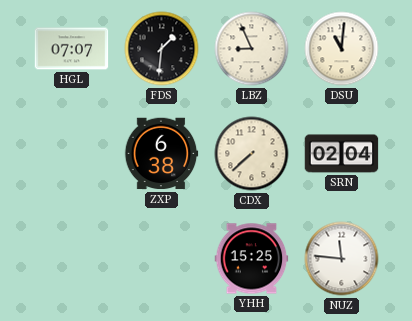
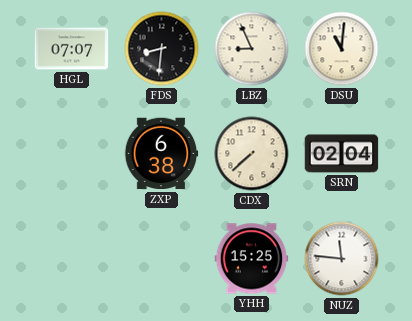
FDS: 1:31 -> 8:31
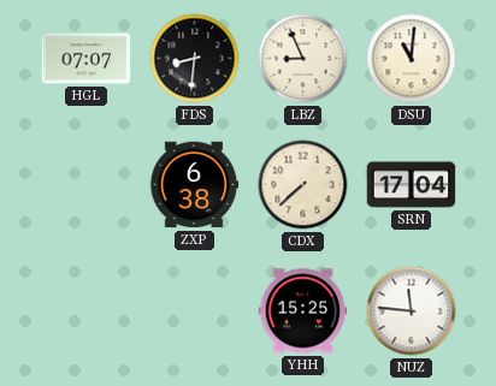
SRN: 02:04 -> 17:04
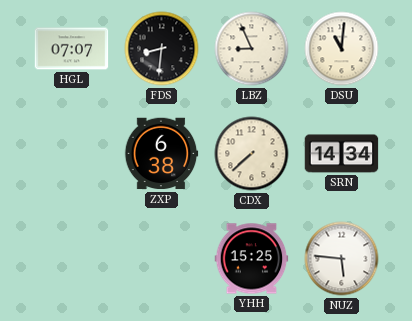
SRN: 17:04 -> 14:34
NUZ: 11:46 -> 5:46
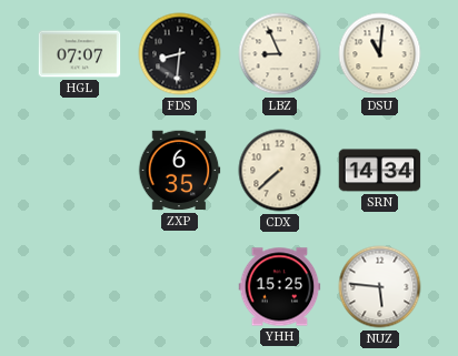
ZXP: 6:38 -> 6:35
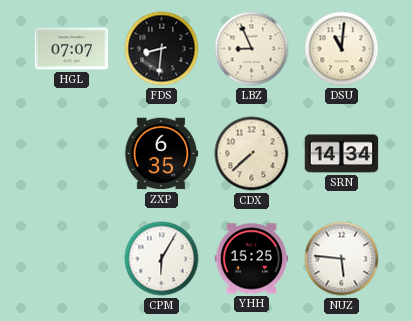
CPM: none -> 6:05
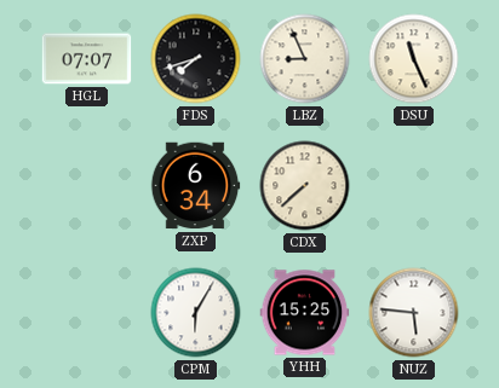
FDS: 8:31 -> 7:42
DSU: 11:01 -> 11:26
ZXP: 6:35 -> 6:34
SRN: 14:34 -> none
